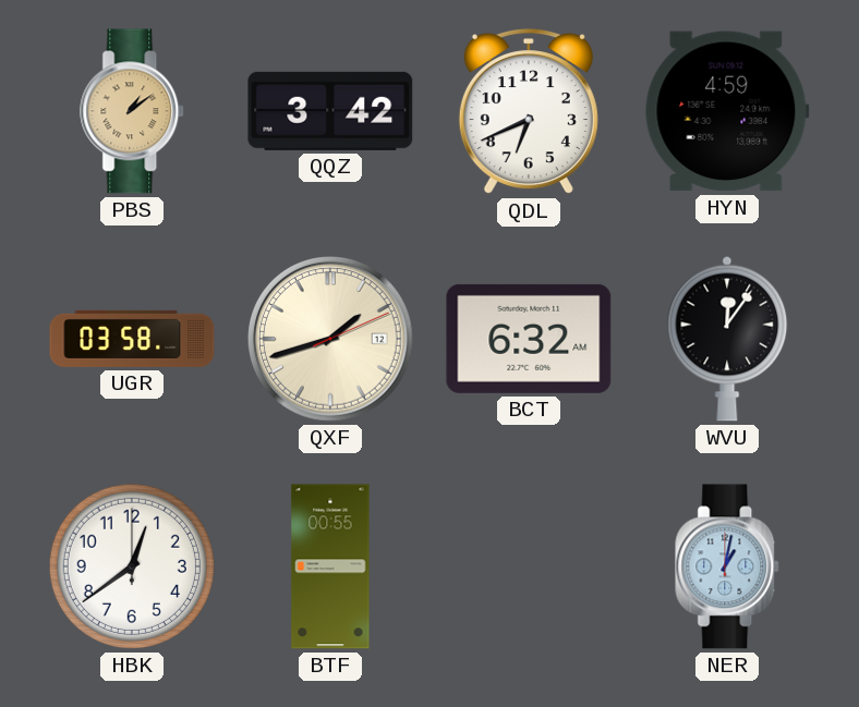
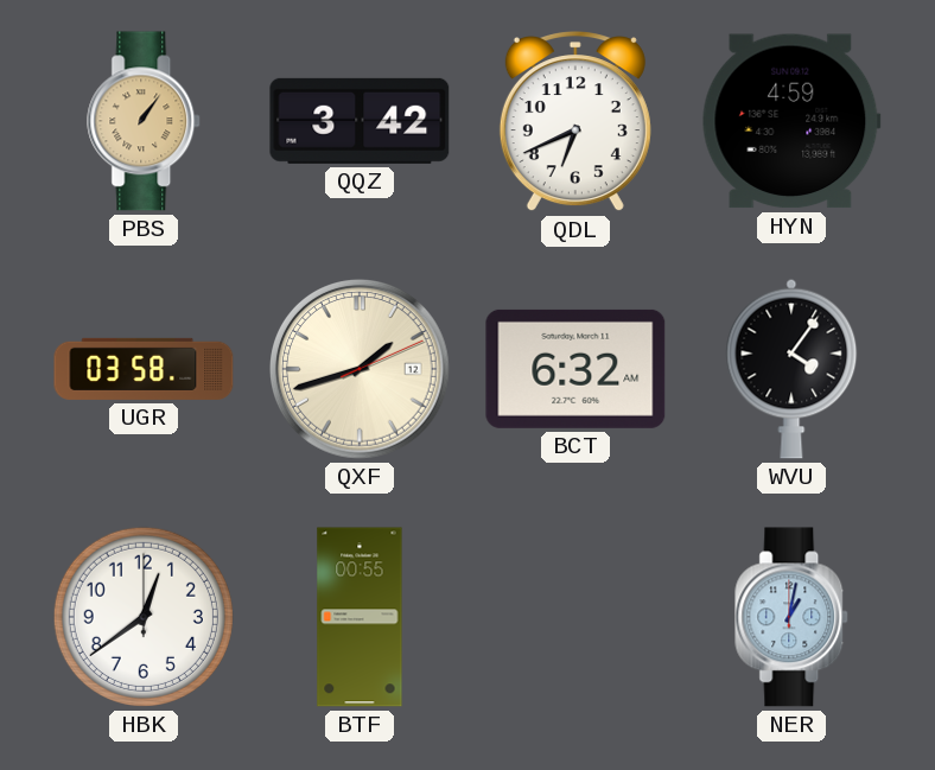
PBS: 1:09 -> 1:06
WVU: 12:06 -> 4:06
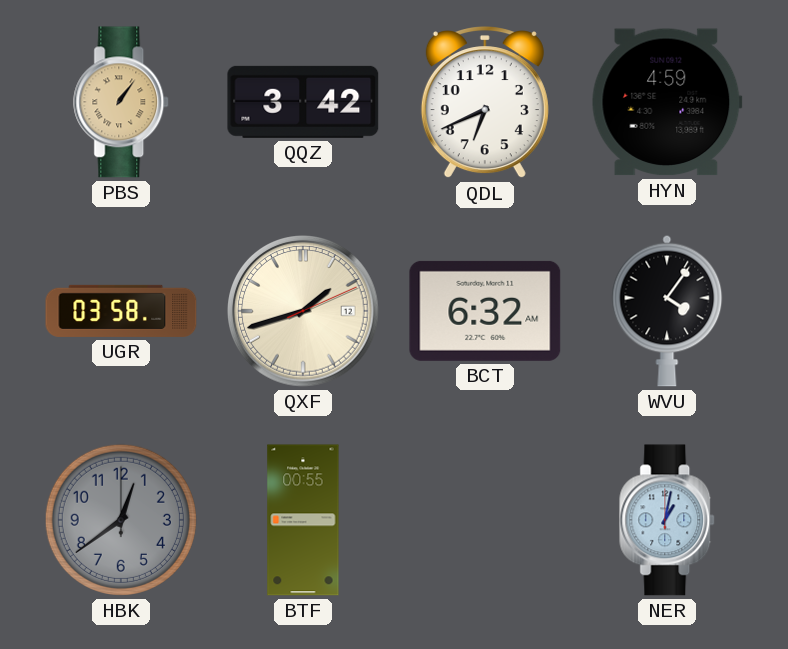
HBK dial: white -> grey
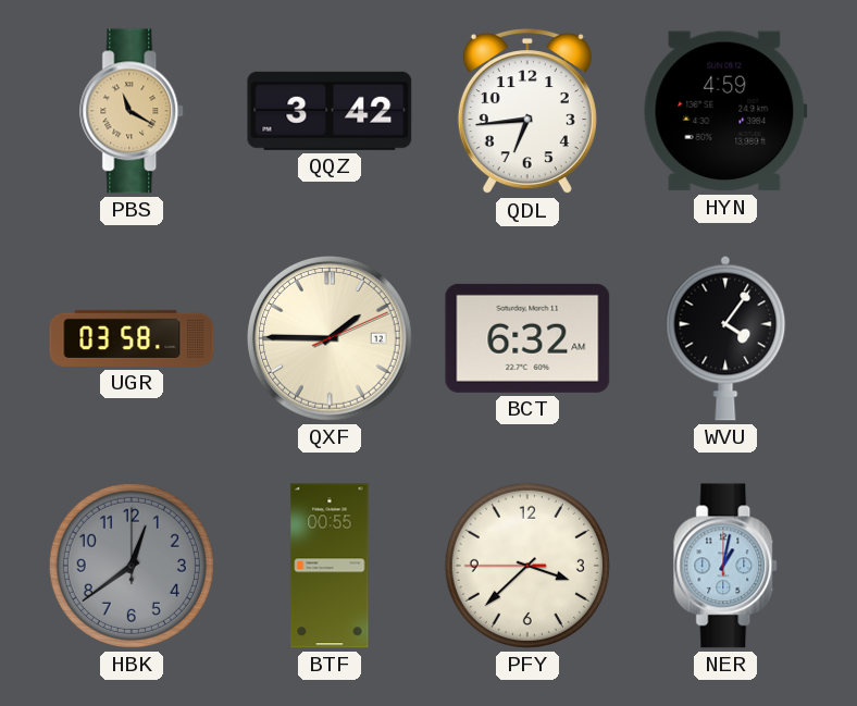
PBS: 1:06 -> 11:20
QDL: 6:41 -> 6:44
QXF: 1:42 -> 1:45
PFY: none -> 3:37
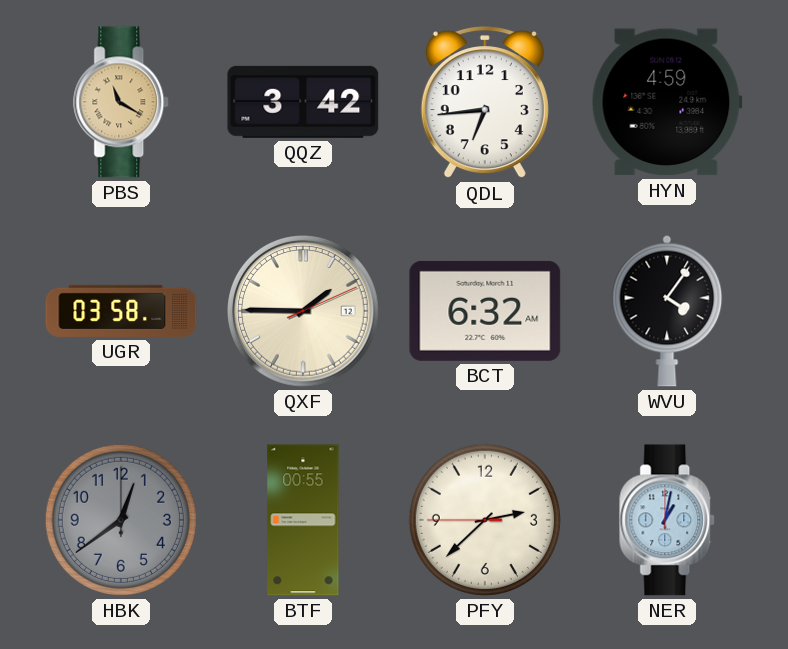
PFY: 3:37 -> 2:37
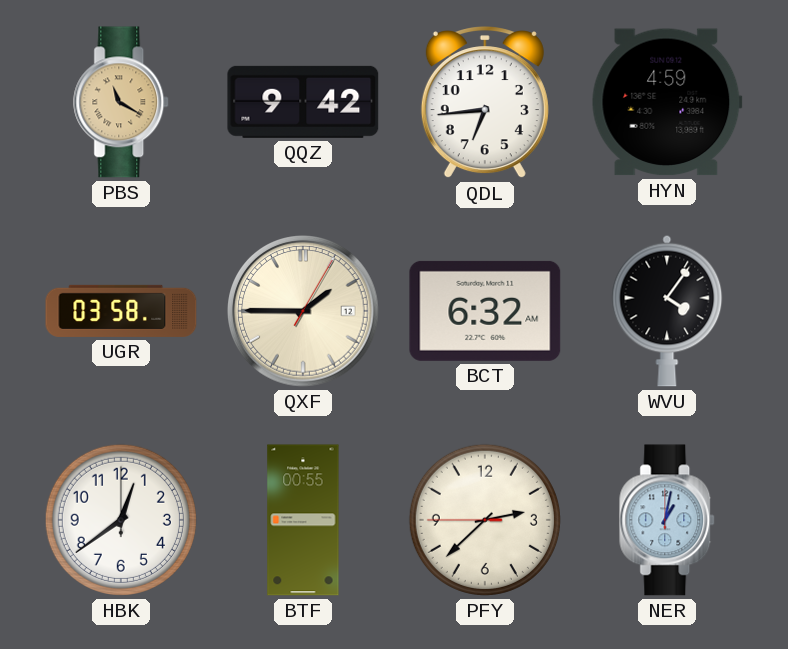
QQZ: 3:42 -> 9:42
QXF: 1:45:11 -> 1:45:05
HBK dial: grey -> white
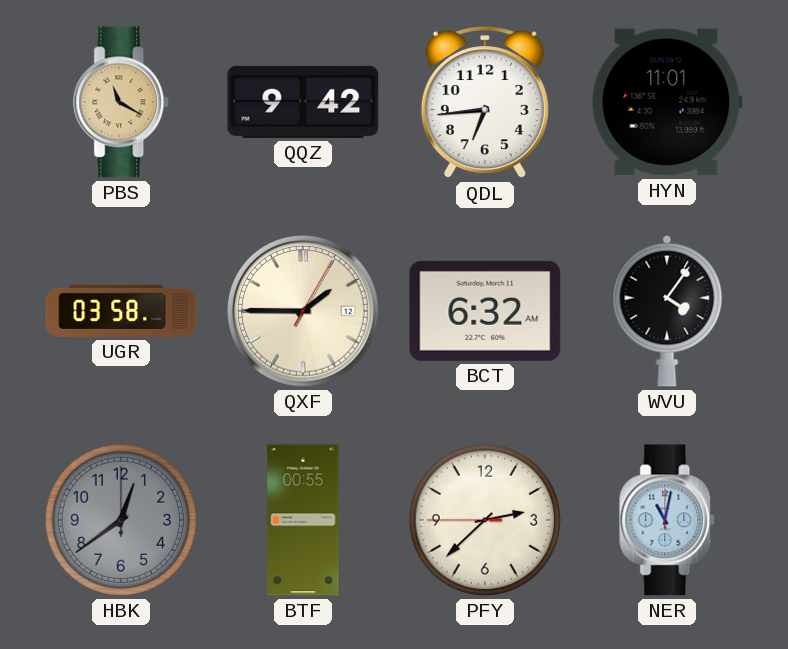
HYN: 4:59 -> 11:01
HBK dial: white -> grey
NER: 1:02 -> 11:02
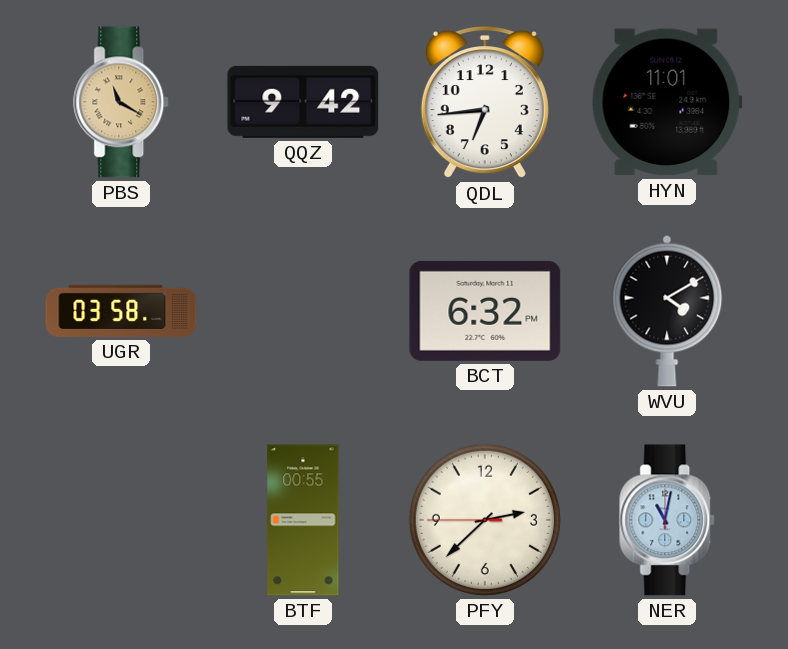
QXF: 1:45 -> none
BCT: 6:32 AM -> 6:32 PM
WVU: 4:06 -> 4:10
HBK: 12:39 -> none
